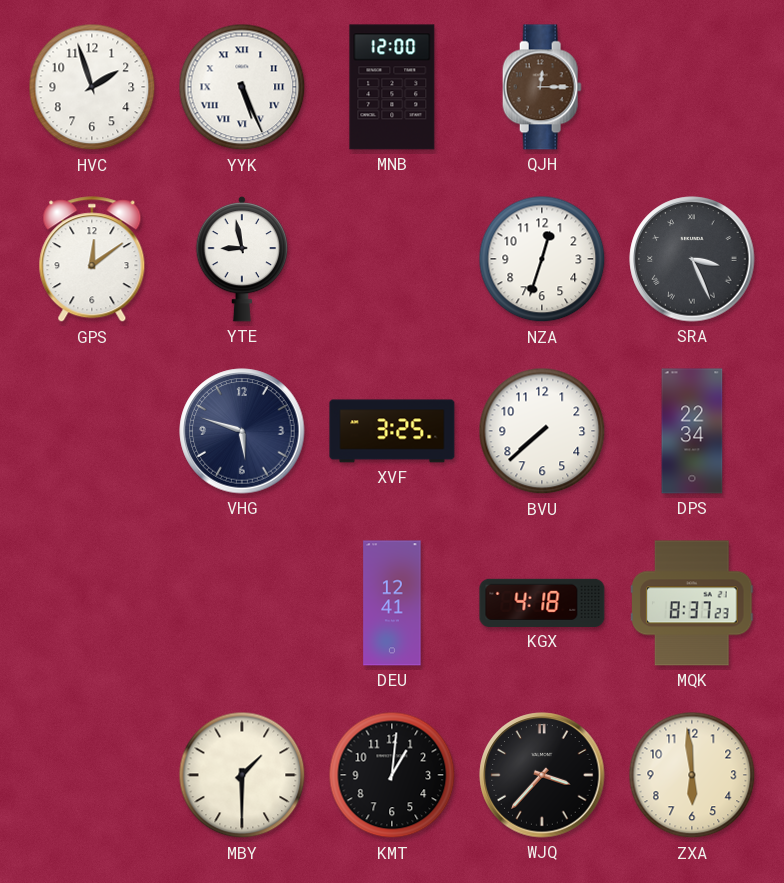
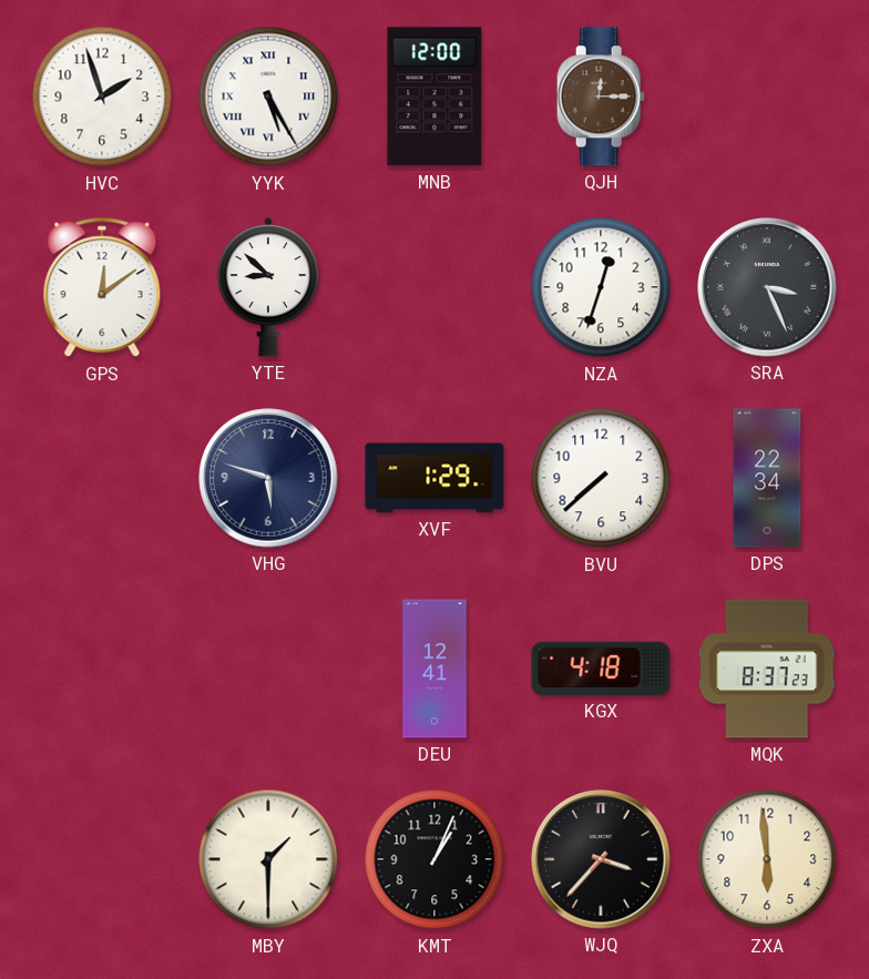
YYK: 5:26 -> 5:25
YTE: 8:58 -> 8:52
XVF: 3:25 -> 1:29
KMT: 1:01 -> 1:04
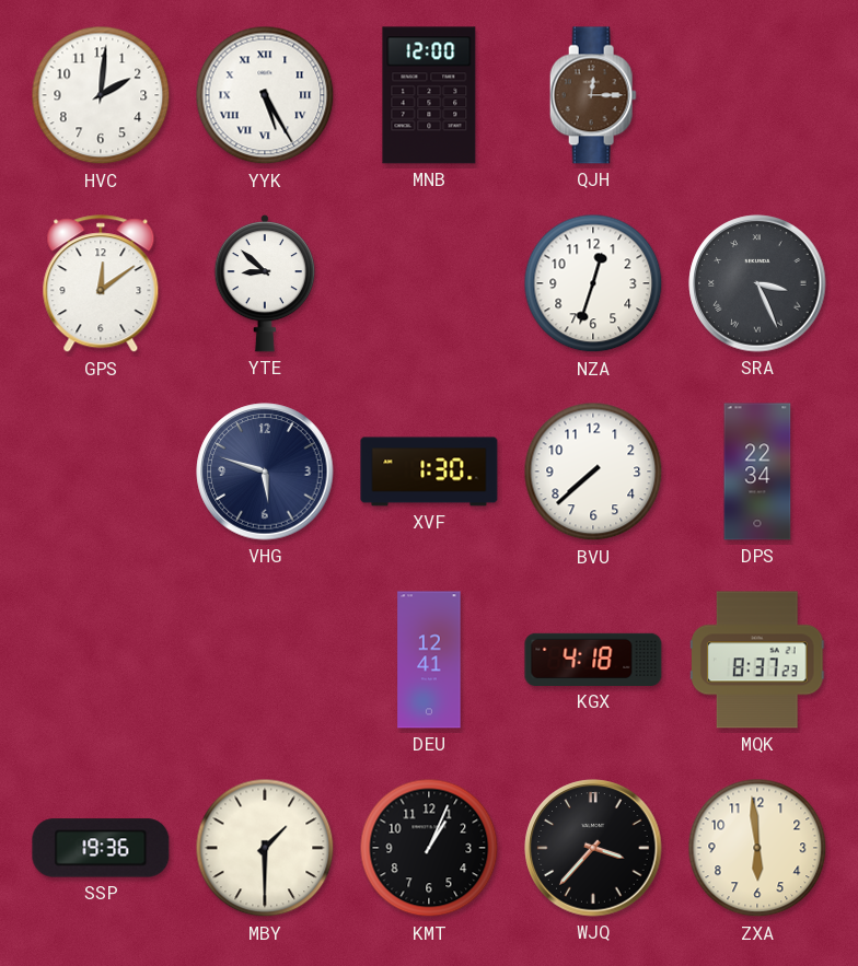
HVC: 1:57 -> 2:01
XVF: 1:29 -> 1:30
SSP: none -> 19:36
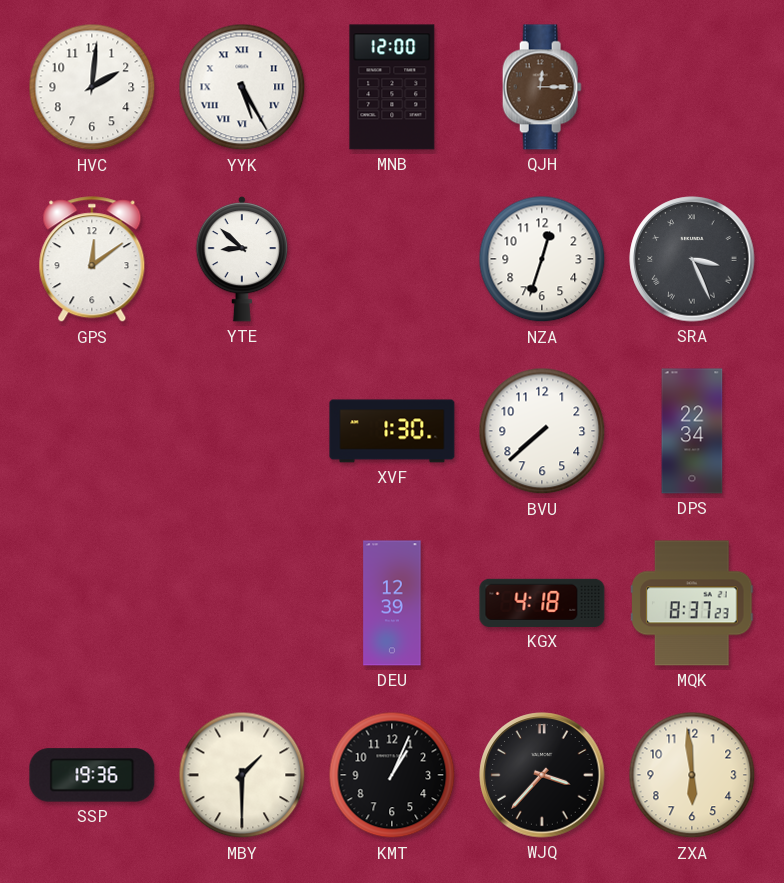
VHG: 5:48 -> none
DEU: 12:41 -> 12:39
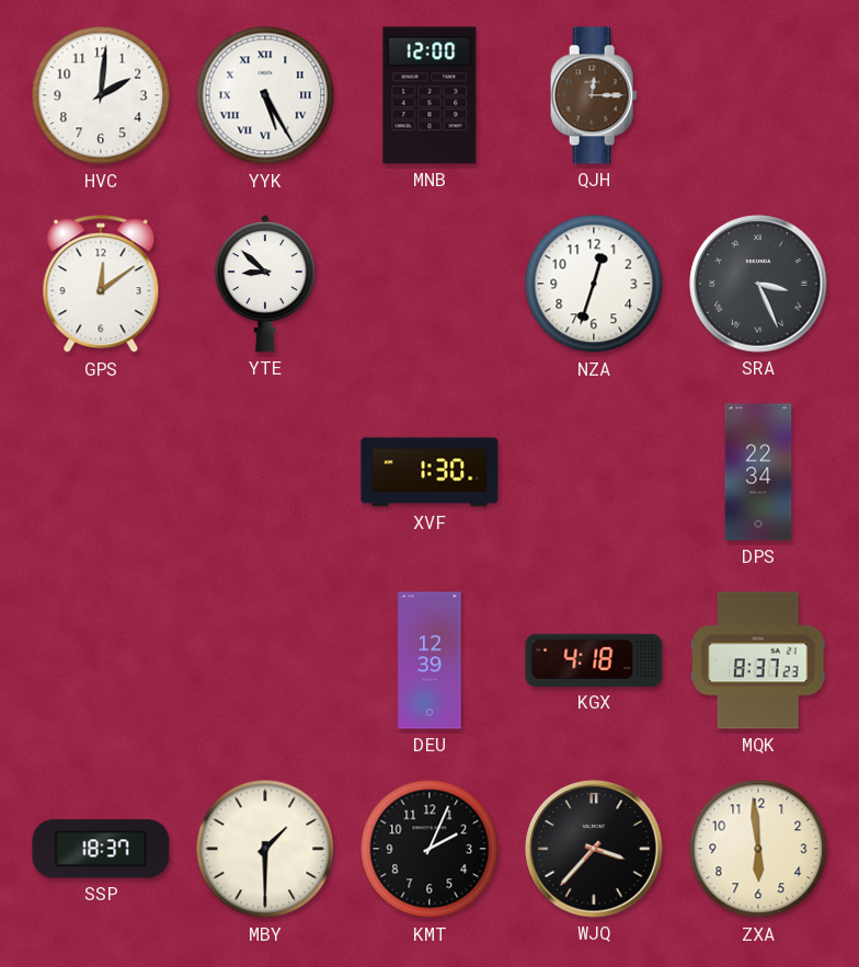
BVU: 7:38 -> none
SSP: 19:36 -> 18:37
KMT: 1:04 -> 2:04
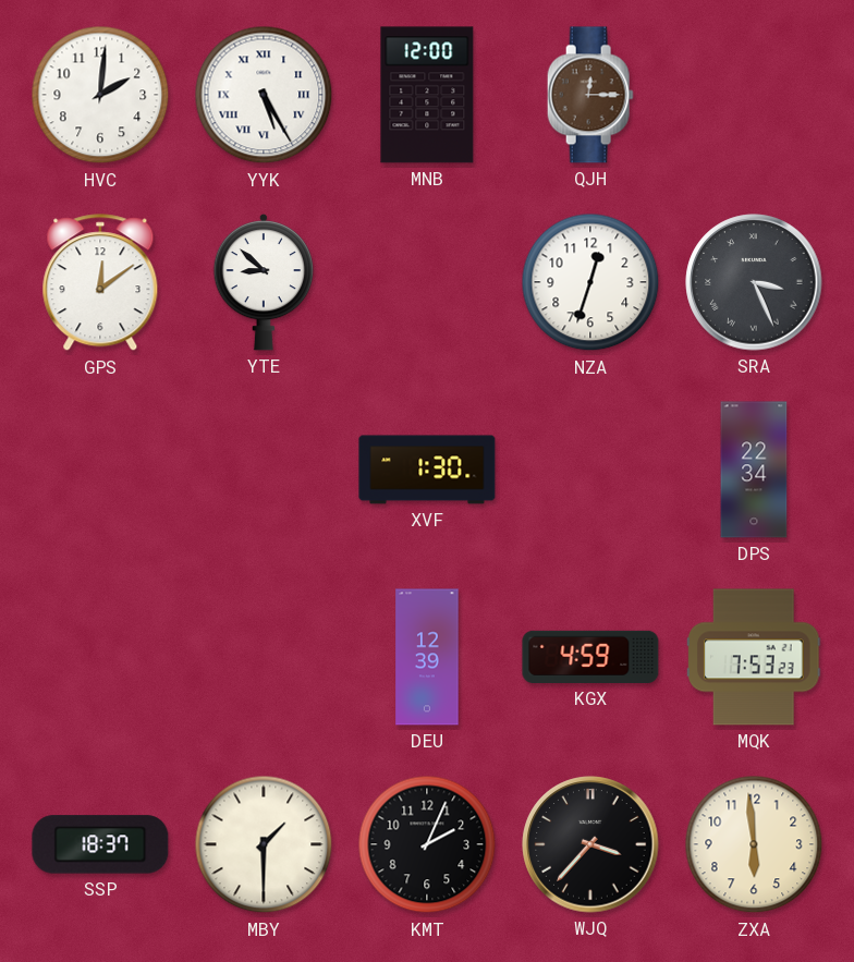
KGX: 4:18 -> 4:59
MQK: 8:37 -> 7:53
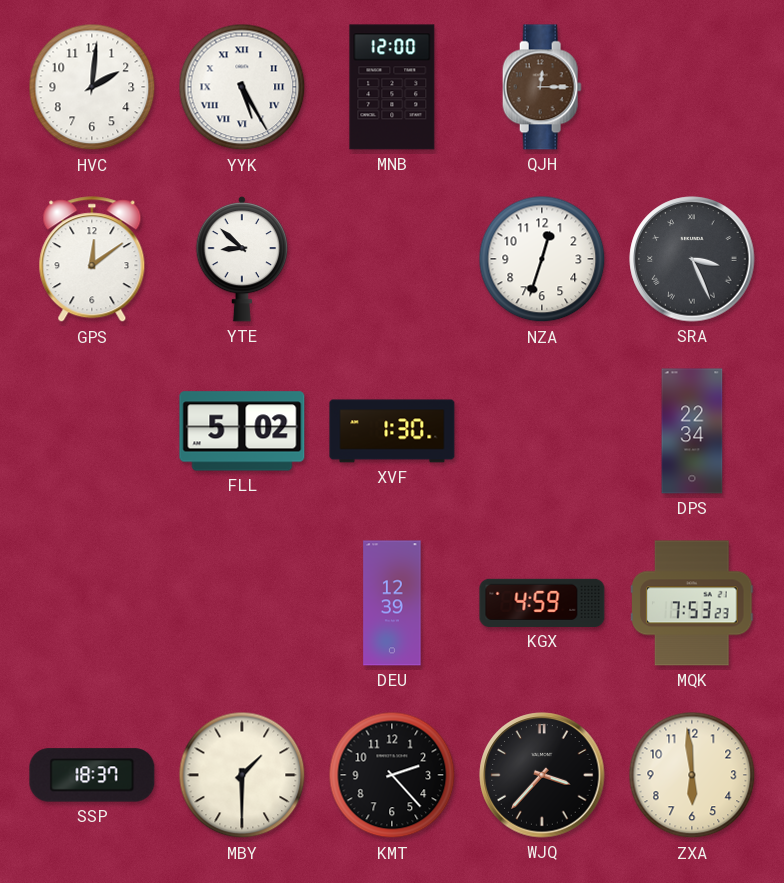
FLL: none -> 5:02
KMT: 2:04 -> 2:23
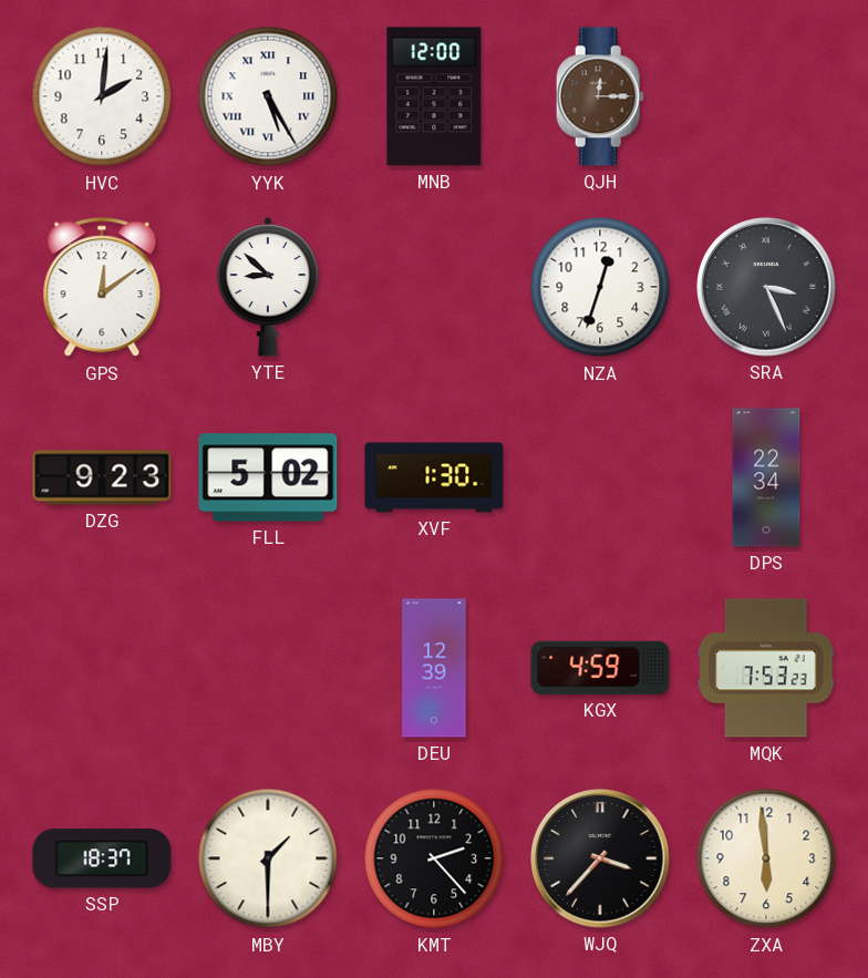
DZG: none -> 9:23
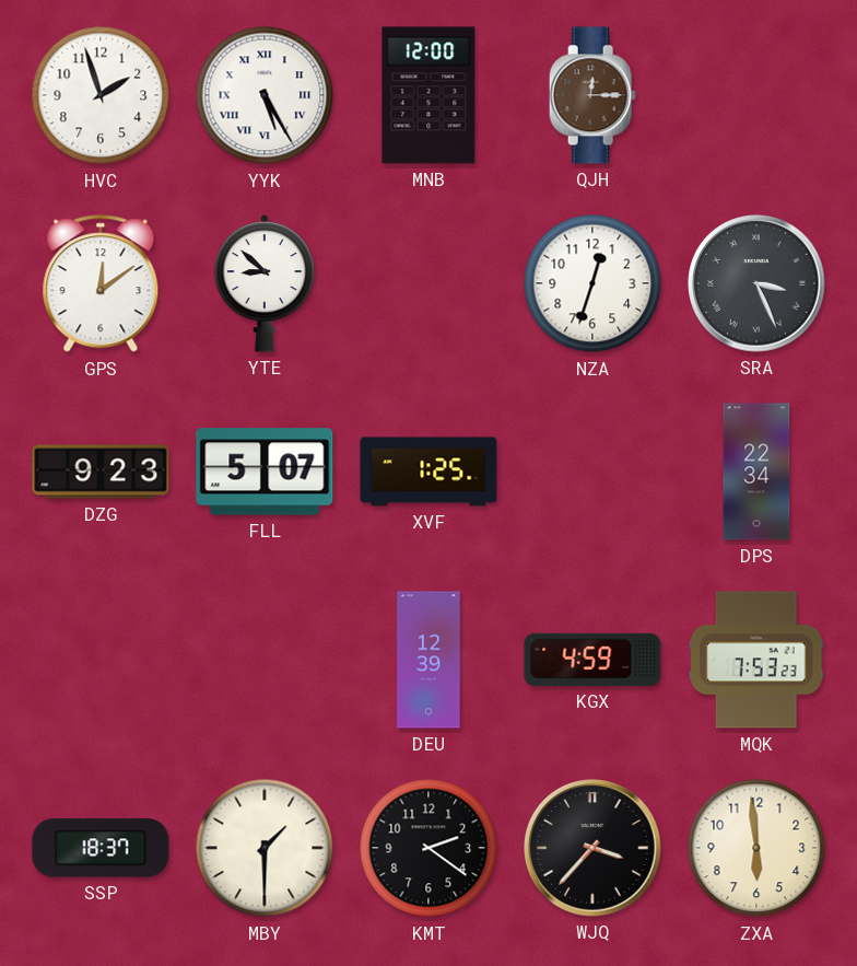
HVC: 2:01 -> 1:57
FLL: 5:02 -> 5:07
XVF: 1:30 -> 1:25
KMT: 2:23 -> 2:21
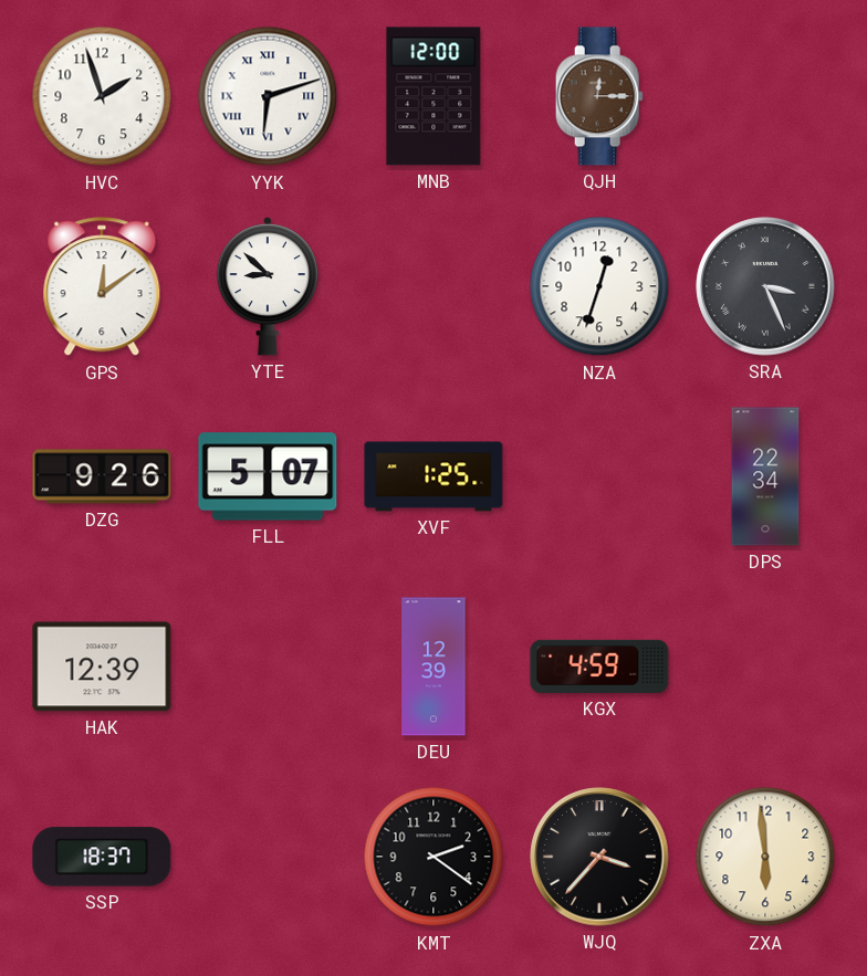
YYK: 5:25 -> 6:12
DZG: 9:23 -> 9:26
HAK: none -> 12:39
MQK: 7:53 -> none
MBY: 1:30 -> none
